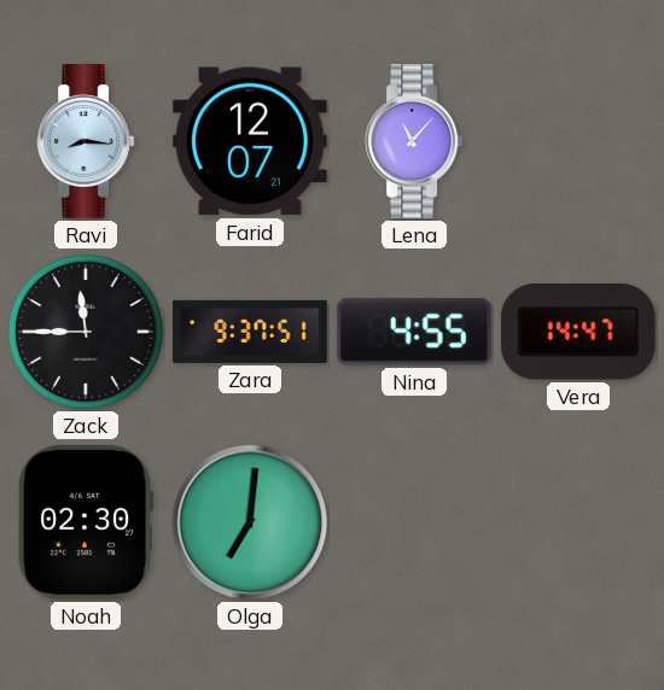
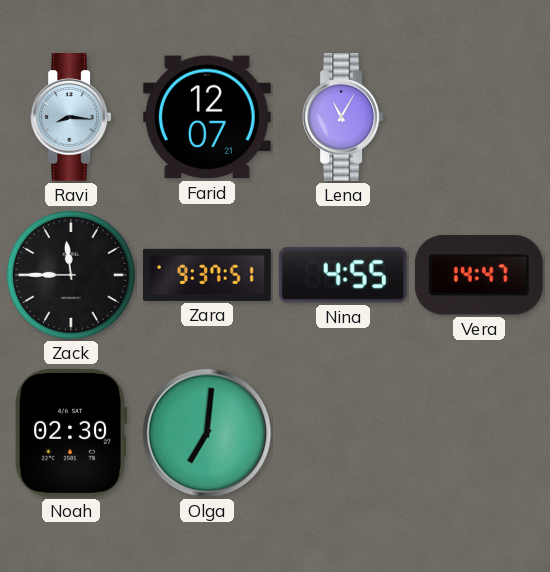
Lena: 11:07 -> 11:05
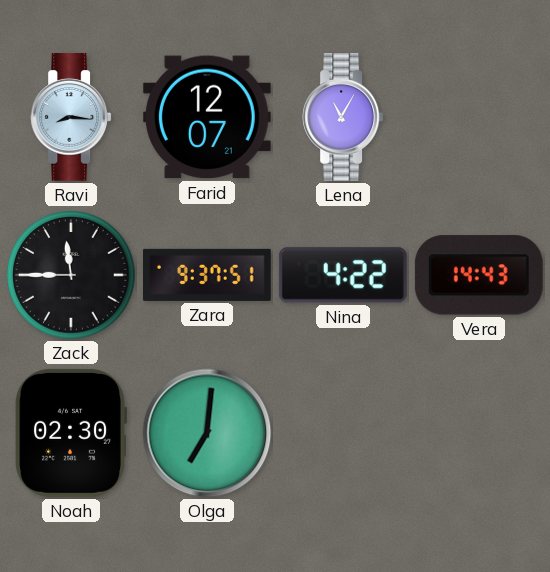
Nina: 4:55 -> 4:22
Vera: 14:47 -> 14:43
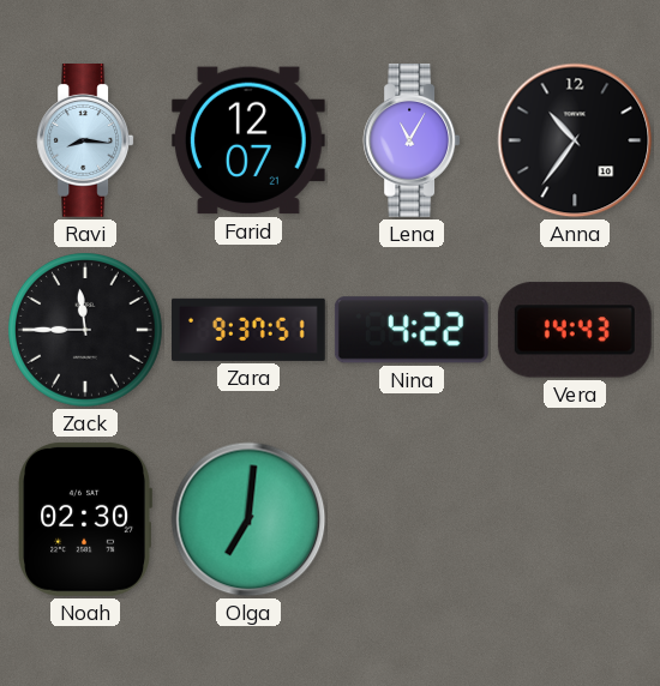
Anna: none -> 10:36
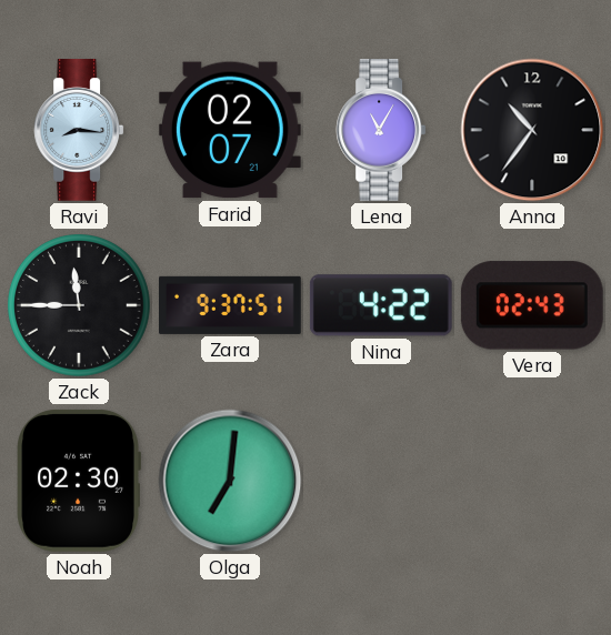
Farid: 12:07 -> 02:07
Vera: 14:43 -> 02:43
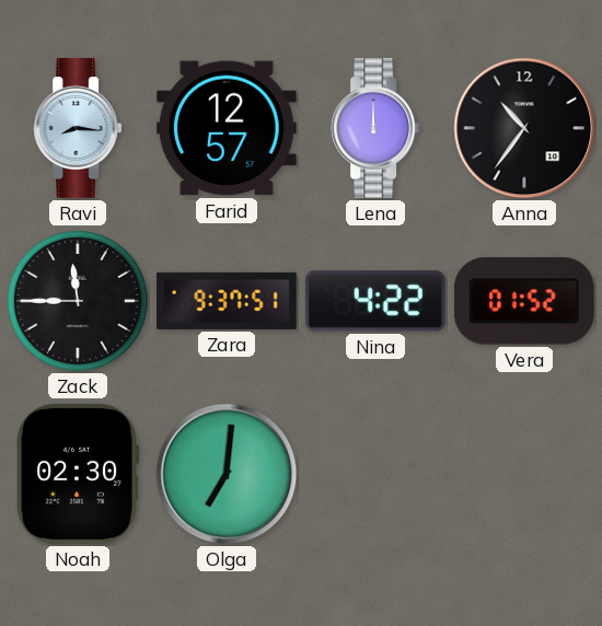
Farid: 02:07 -> 12:57
Lena: 11:05 -> 12:00
Vera: 02:43 -> 01:52
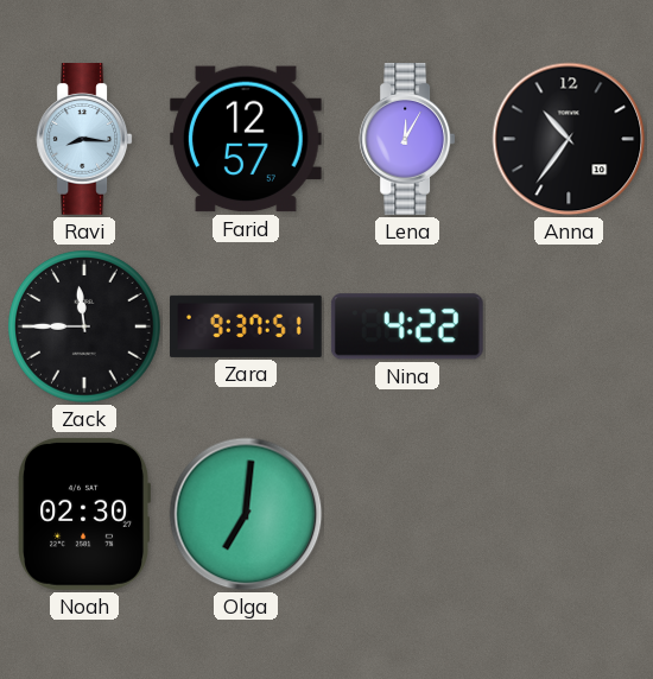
Lena: 12:00 -> 12:05
Vera: 01:52 -> none
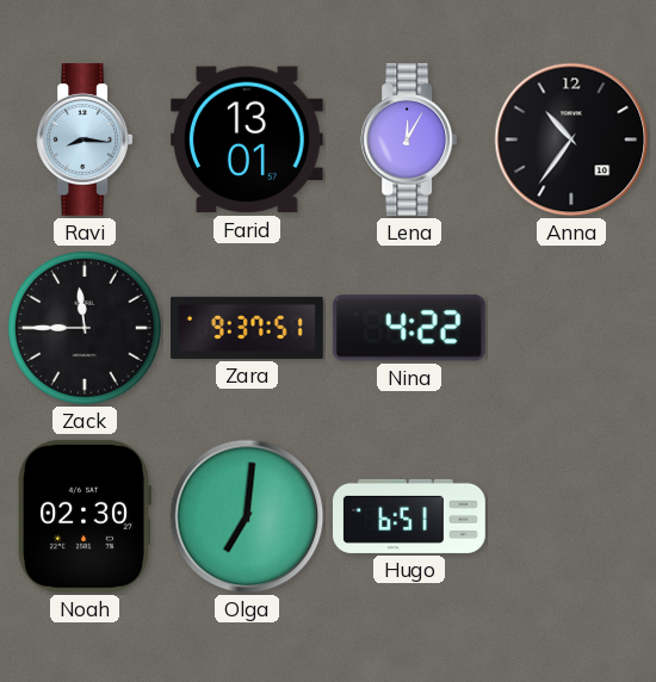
Farid: 12:57 -> 13:01
Hugo: none -> 6:51
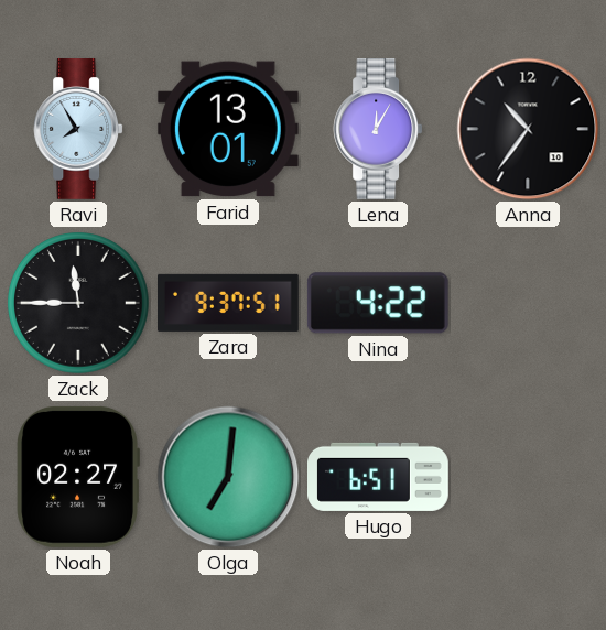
Ravi: 8:16 -> 7:55
Noah: 02:30 -> 02:27
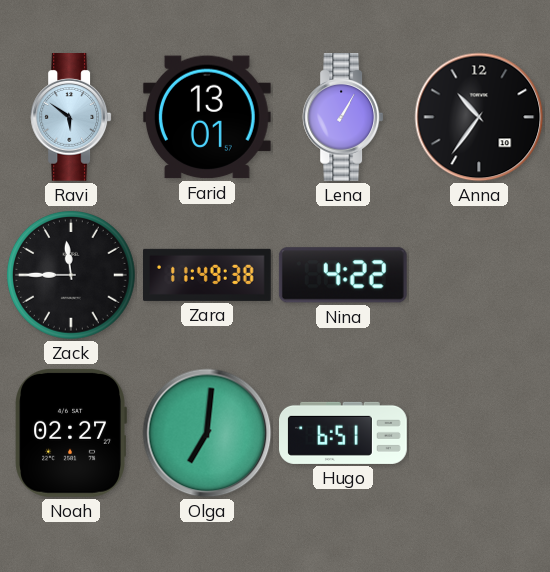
Ravi: 7:55 -> 5:51
Lena: 12:05 -> 1:05
Zara: 9:37 -> 11:49
